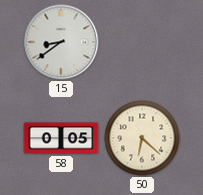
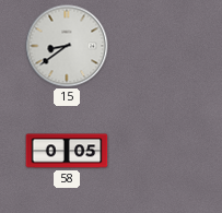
50: 6:22 -> none
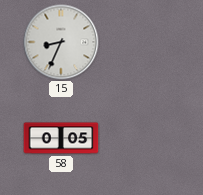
15: 8:39 -> 8:34
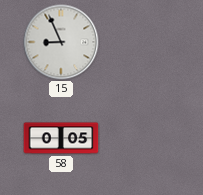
15: 8:34 -> 8:56
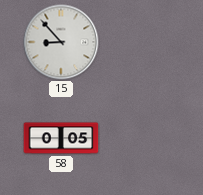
15: 8:56 -> 8:53
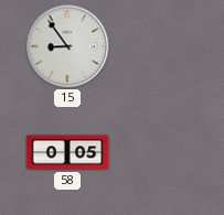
15: 8:53 -> 8:54
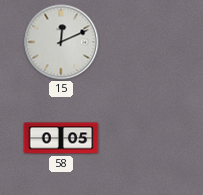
15: 8:54 -> 12:11
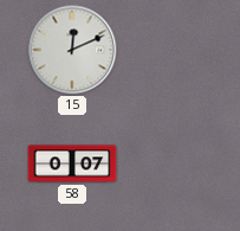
58: 0:05 -> 0:07
